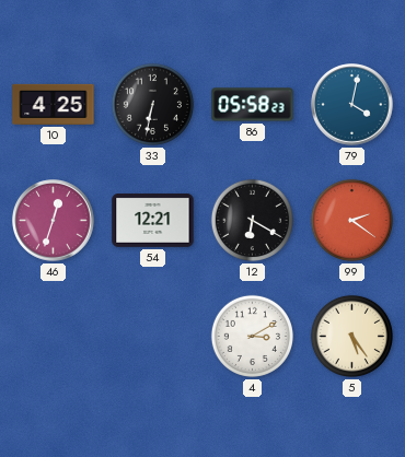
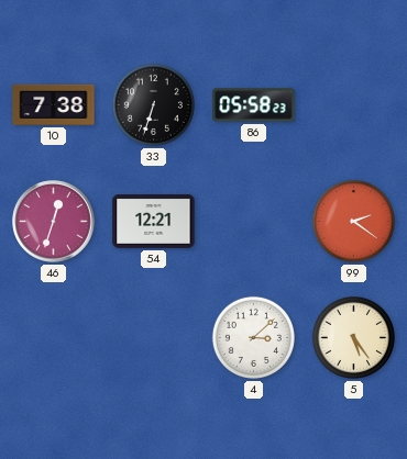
10: 4:25 -> 7:38
33: 6:32 -> 6:33
79: 4:02 -> none
12: 6:20 -> none
4: 3:10 -> 3:08
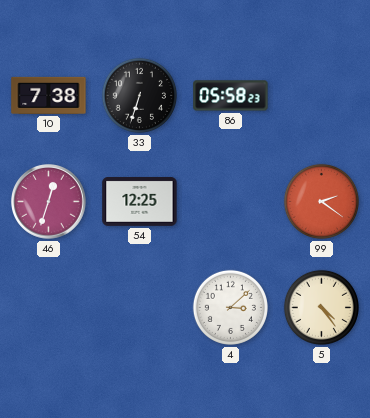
54: 12:21 -> 12:25
5: 5:24 -> 4:24
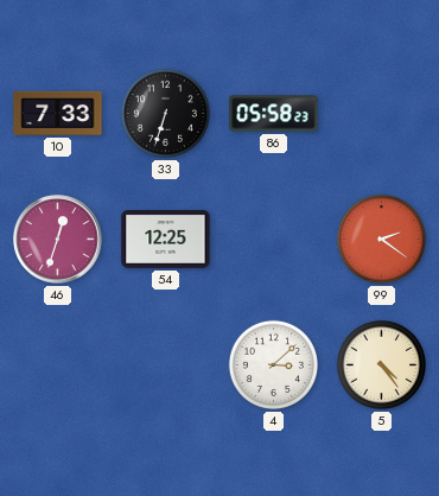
10: 7:38 -> 7:33
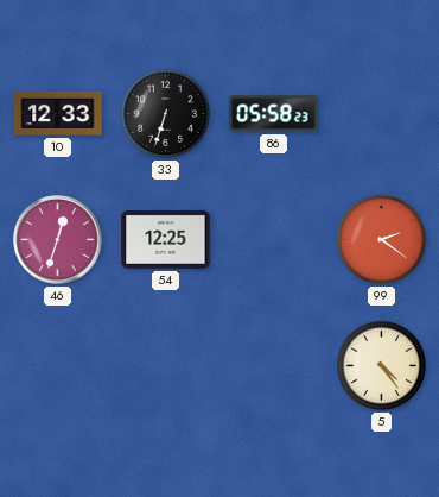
10: 7:33 -> 12:33
4: 3:08 -> none
